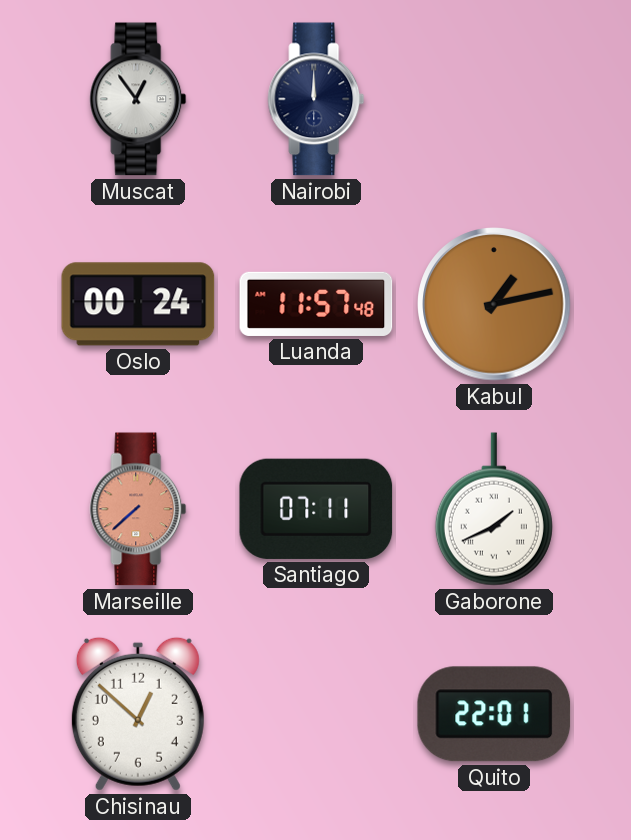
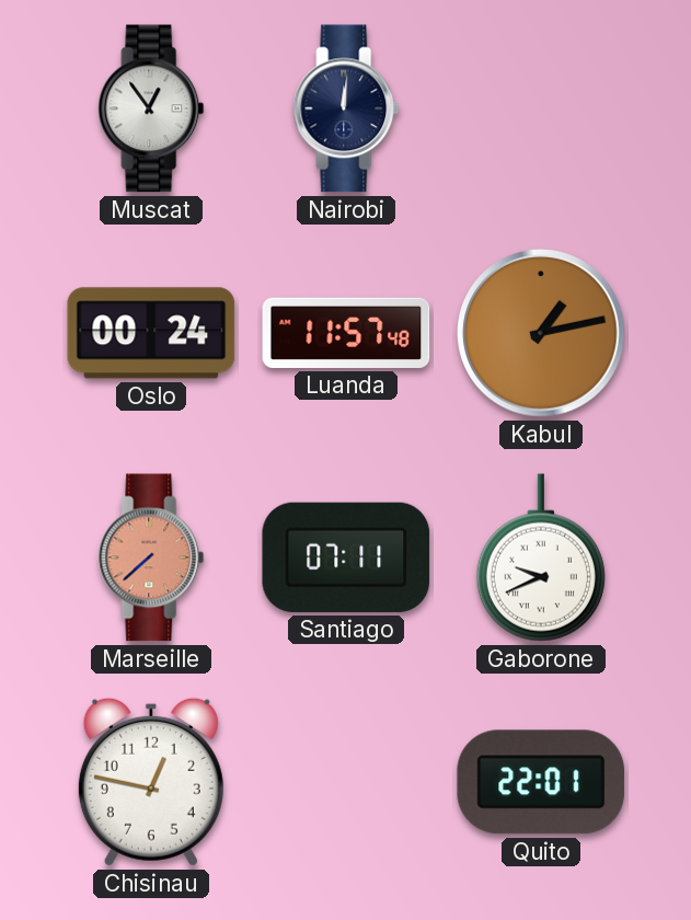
Nairobi: 12:00 -> 12:01
Gaborone: 1:41 -> 9:41
Chisinau: 12:52 -> 12:47
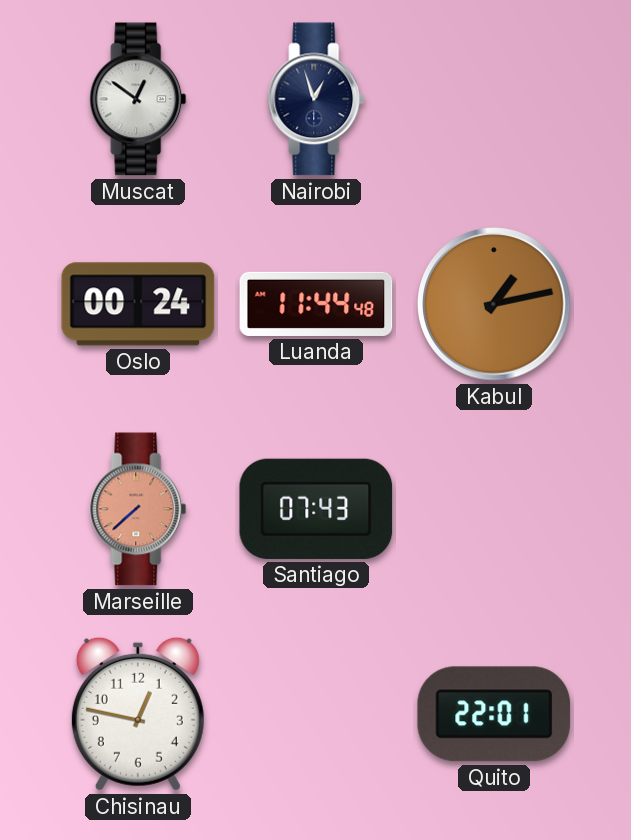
Muscat: 12:54 -> 12:51
Nairobi: 12:01 -> 12:57
Luanda: 11:57 -> 11:44
Santiago: 07:11 -> 07:43
Gaborone: 9:41 -> none
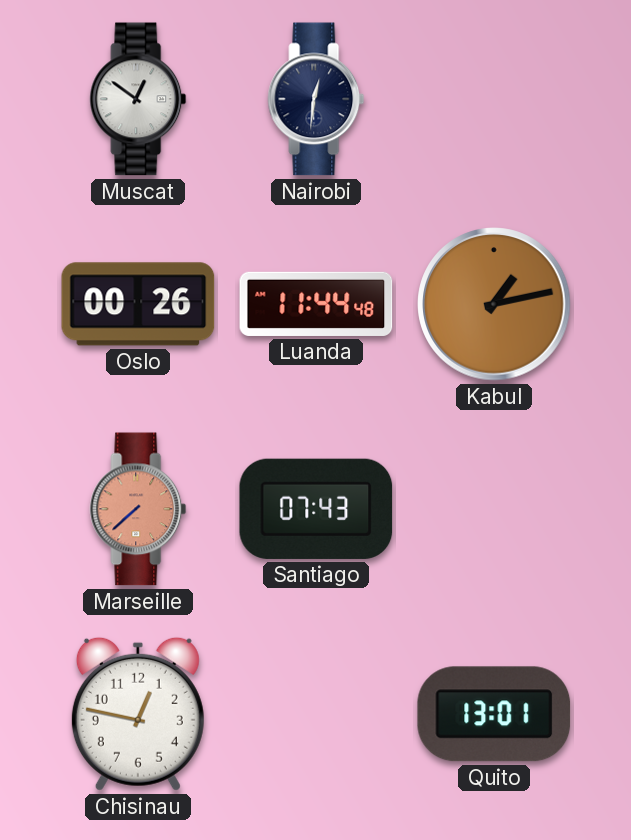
Nairobi: 12:57 -> 12:31
Oslo: 00:24 -> 00:26
Quito: 22:01 -> 13:01
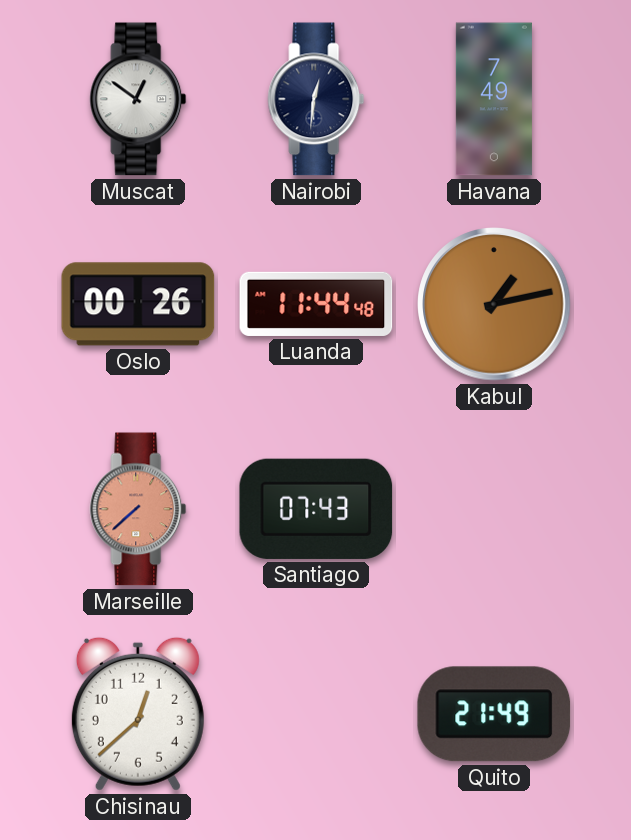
Havana: none -> 7:49
Chisinau: 12:47 -> 12:38
Quito: 13:01 -> 21:49
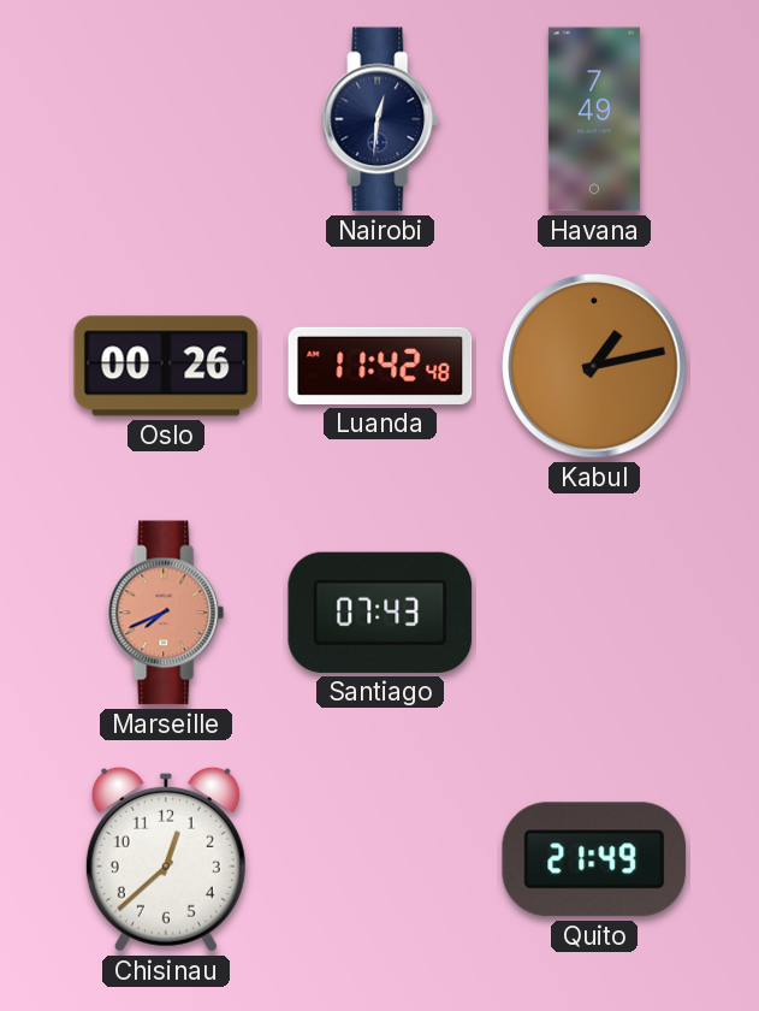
Muscat: 12:51 -> none
Luanda: 11:44 -> 11:42
Marseille: 7:38 -> 7:41
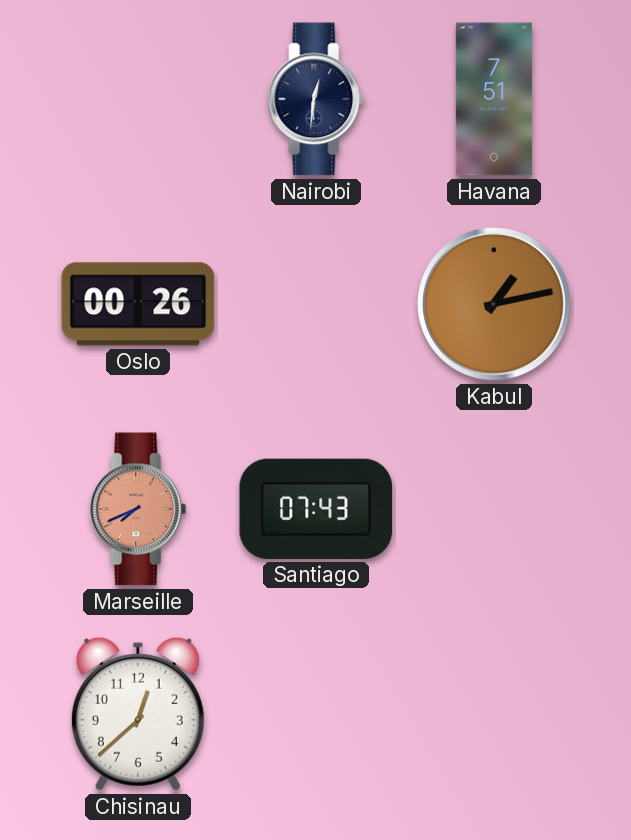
Havana: 7:49 -> 7:51
Luanda: 11:42 -> none
Quito: 21:49 -> none
